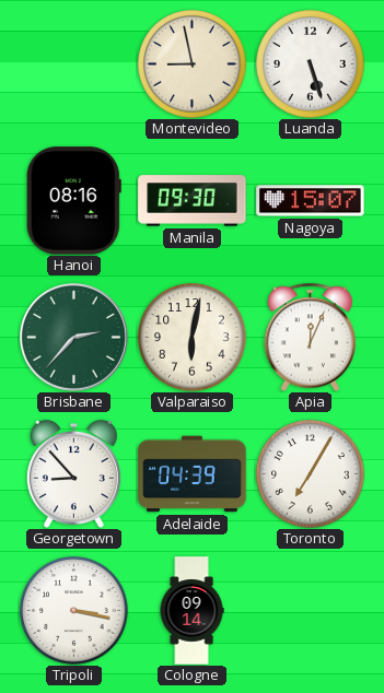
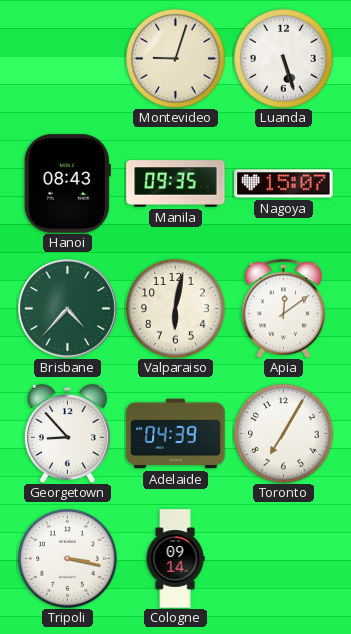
Montevideo: 8:58 -> 9:03
Hanoi: 08:16 -> 08:43
Manila: 09:30 -> 09:35
Brisbane: 2:37 -> 4:37
Apia: 12:04 -> 12:09
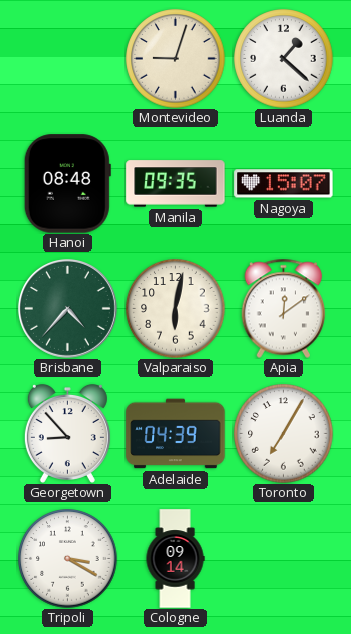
Luanda: 5:27 -> 1:22
Hanoi: 08:43 -> 08:48
Tripoli: 3:17 -> 3:20
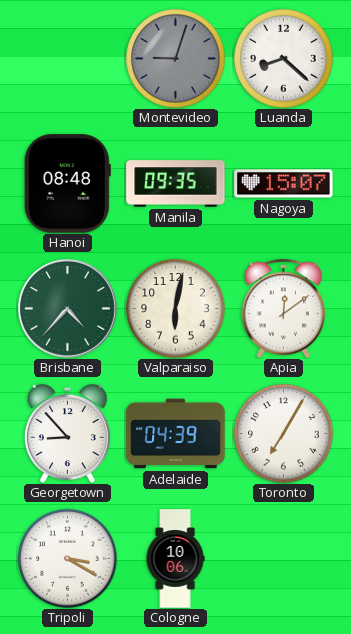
Montevideo dial: cream -> grey
Luanda: 1:22 -> 8:22
Cologne: 09:14 -> 10:06
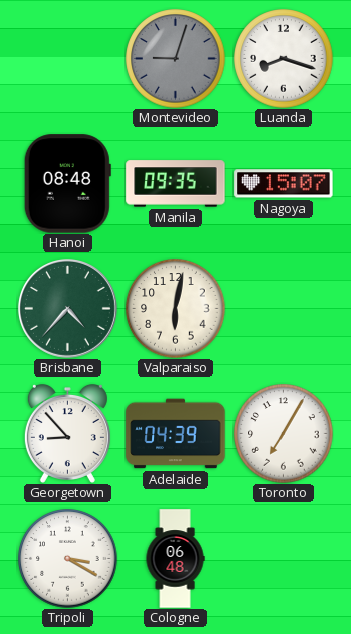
Luanda: 8:22 -> 8:18
Apia: 12:09 -> none
Cologne: 10:06 -> 06:48
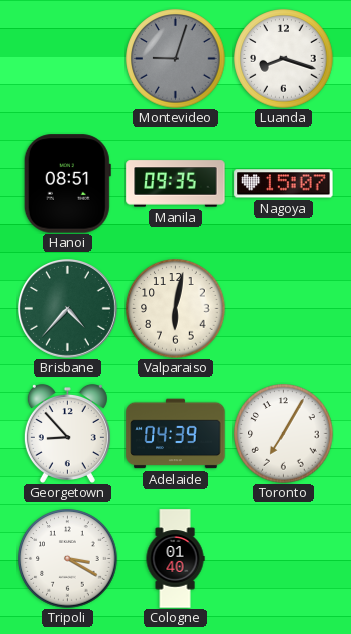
Hanoi: 08:48 -> 08:51
Cologne: 06:48 -> 01:40
